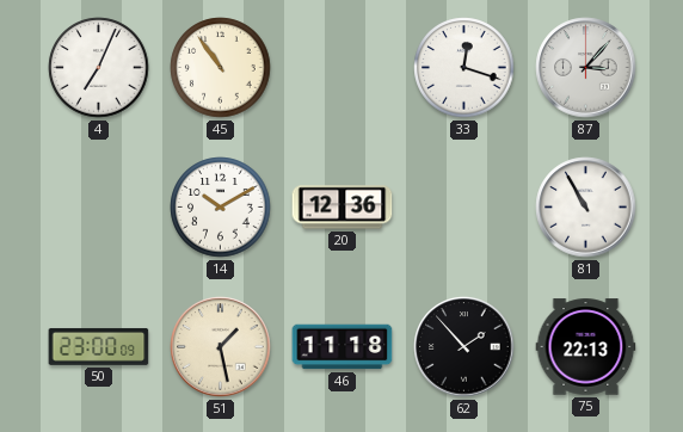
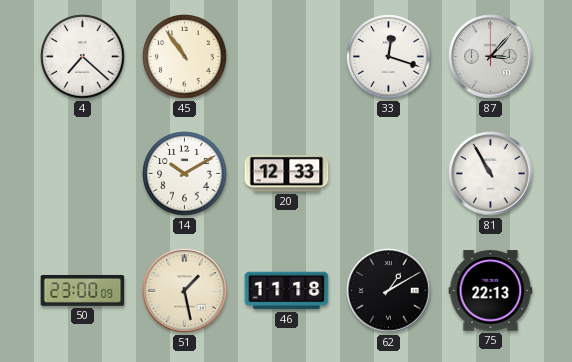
4: 7:04 -> 7:22
20: 12:36 -> 12:33
62: 1:53 -> 1:10
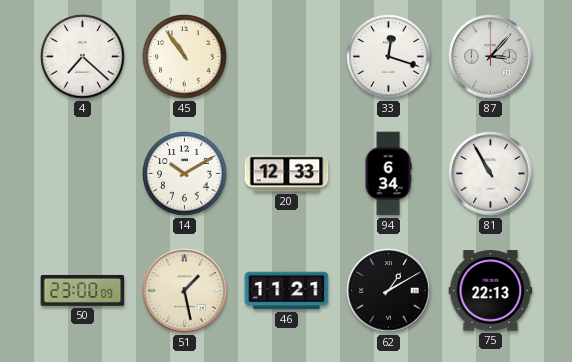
94: none -> 6:34
46: 11:18 -> 11:21
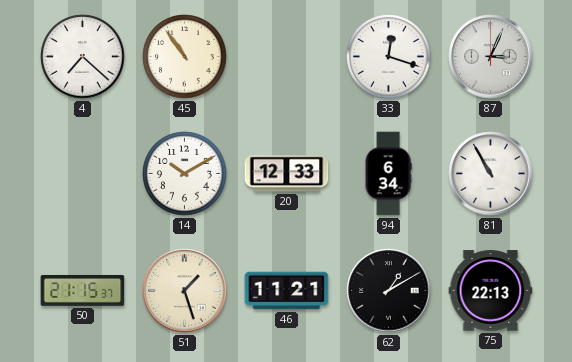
87: 3:07 -> 3:04
50: 23:00 -> 21:15
51: 1:28 -> 1:27
